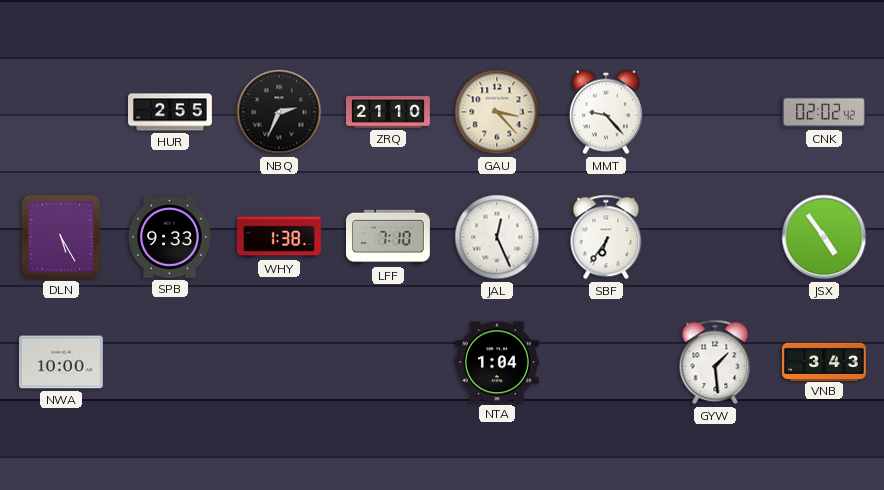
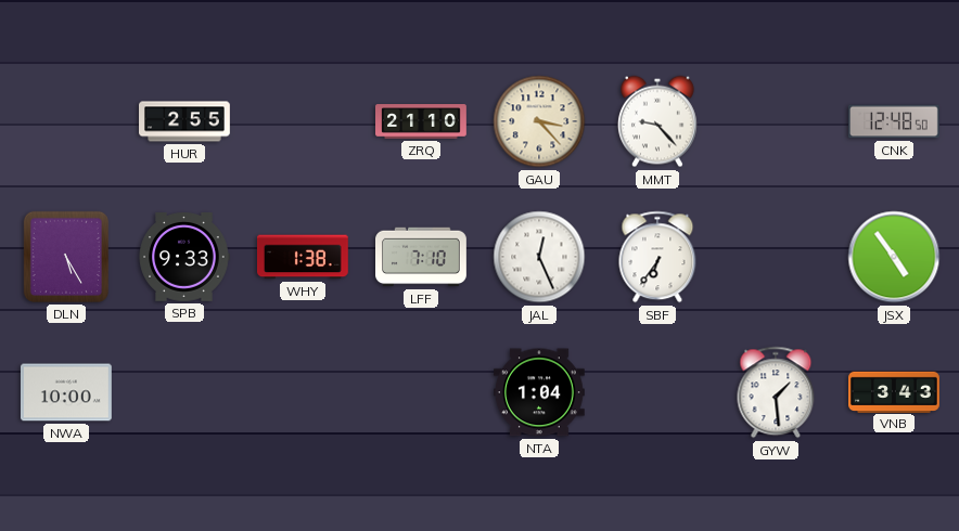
NBQ: 2:34 -> none
CNK: 02:02 -> 12:48
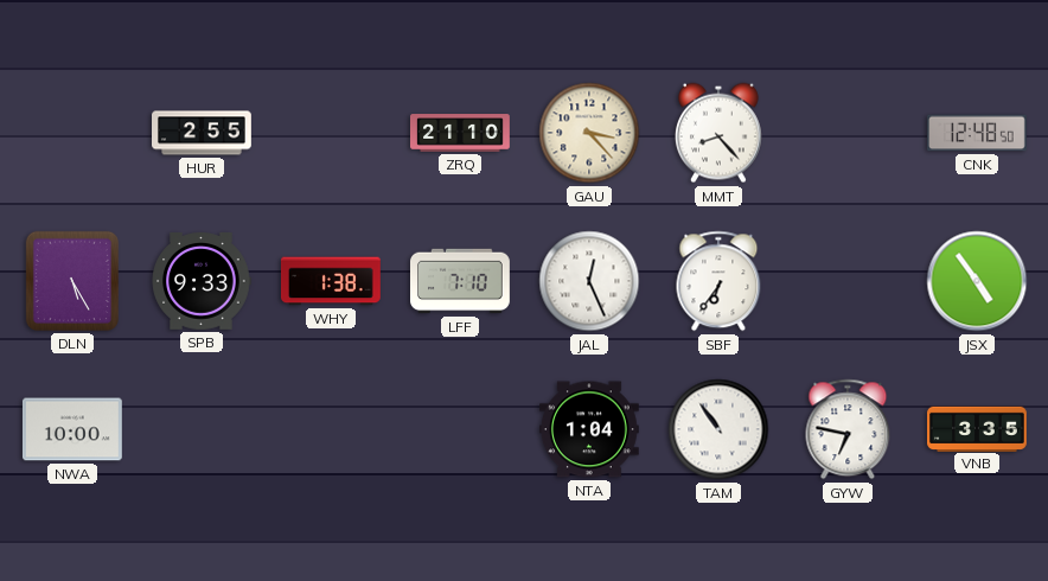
MMT: 9:23 -> 8:23
TAM: none -> 10:54
GYW: 1:29 -> 6:47
VNB: 3:43 -> 3:35
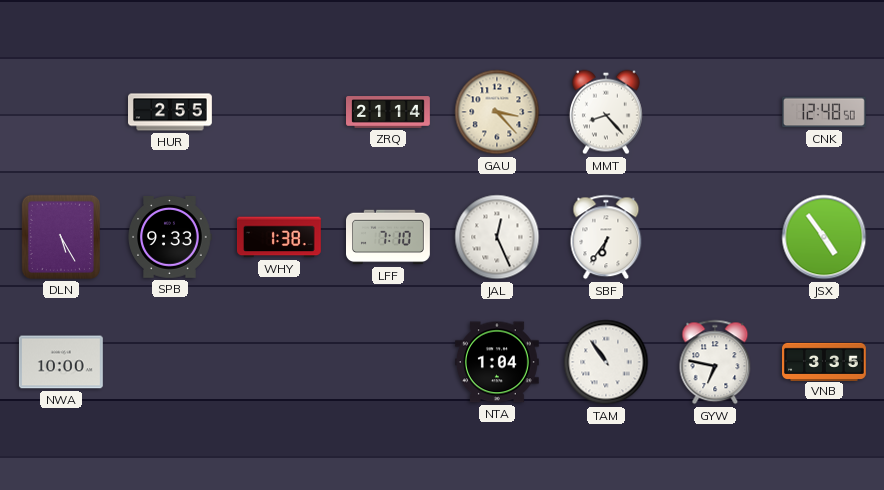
ZRQ: 21:10 -> 21:14
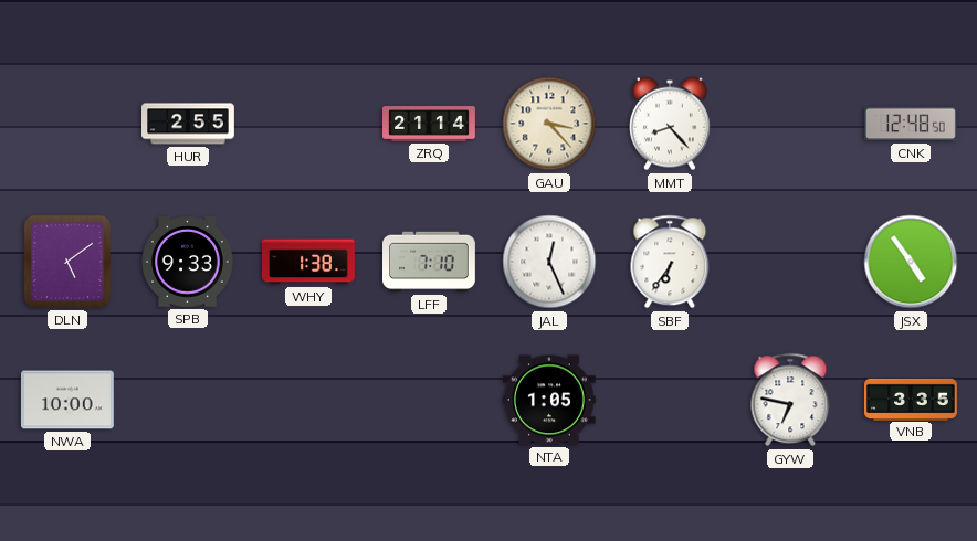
DLN: 5:25 -> 5:09
NTA: 1:04 -> 1:05
TAM: 10:54 -> none
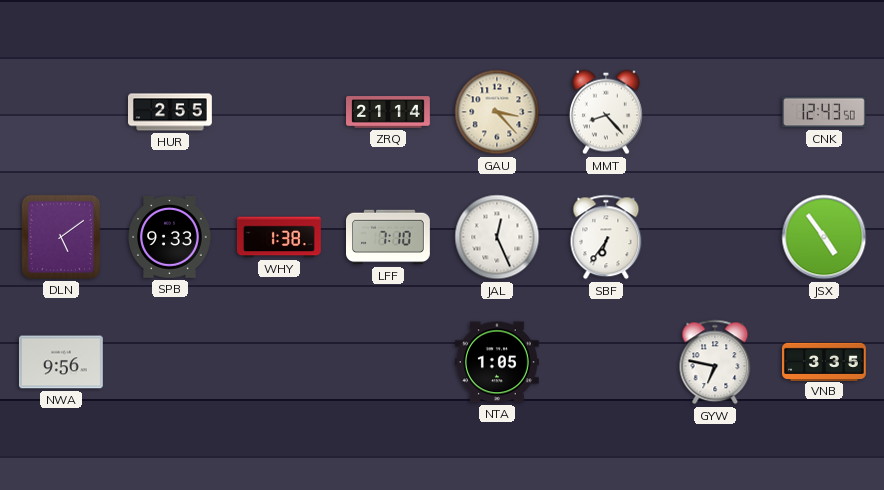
CNK: 12:48 -> 12:43
NWA: 10:00 -> 9:56
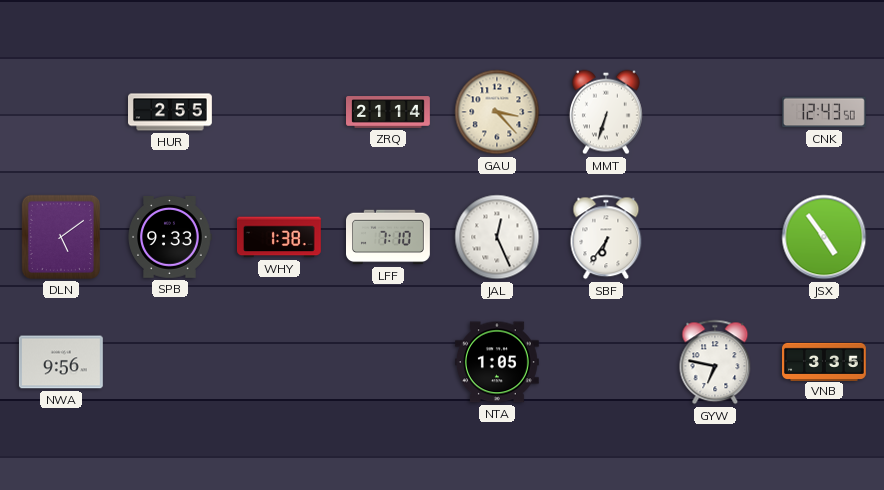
MMT: 8:23 -> 6:33
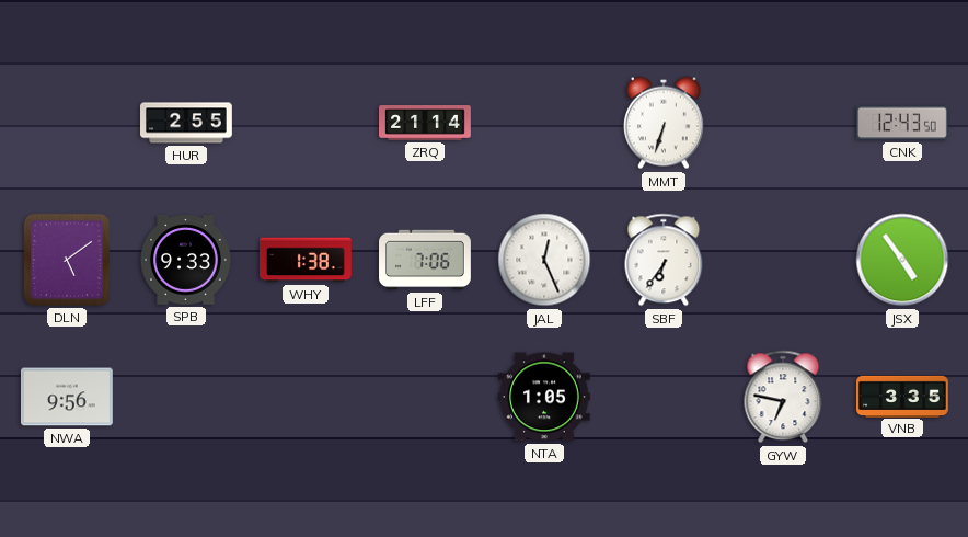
GAU: 3:23 -> none
LFF: 7:10 -> 7:06
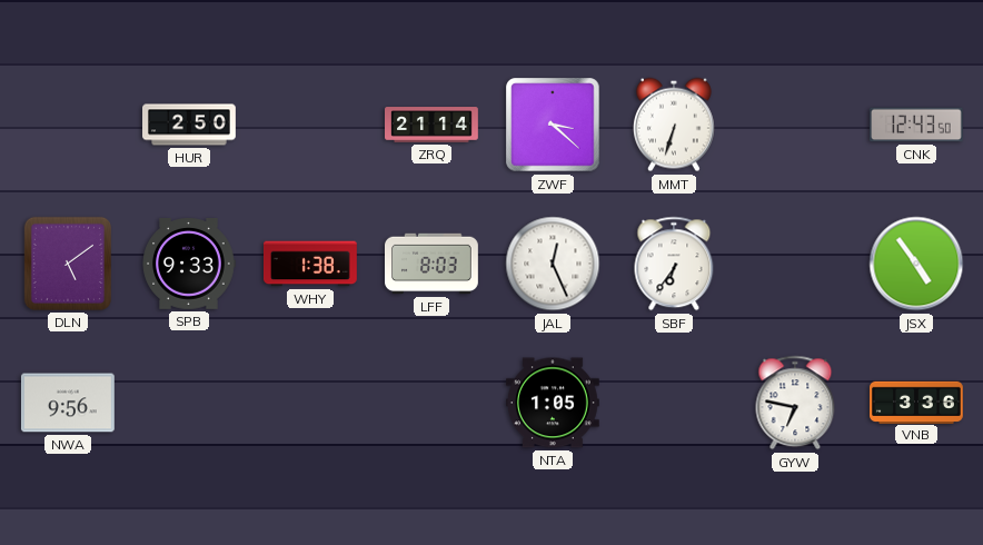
HUR: 2:55 -> 2:50
ZWF: none -> 3:22
LFF: 7:06 -> 8:03
VNB: 3:35 -> 3:36
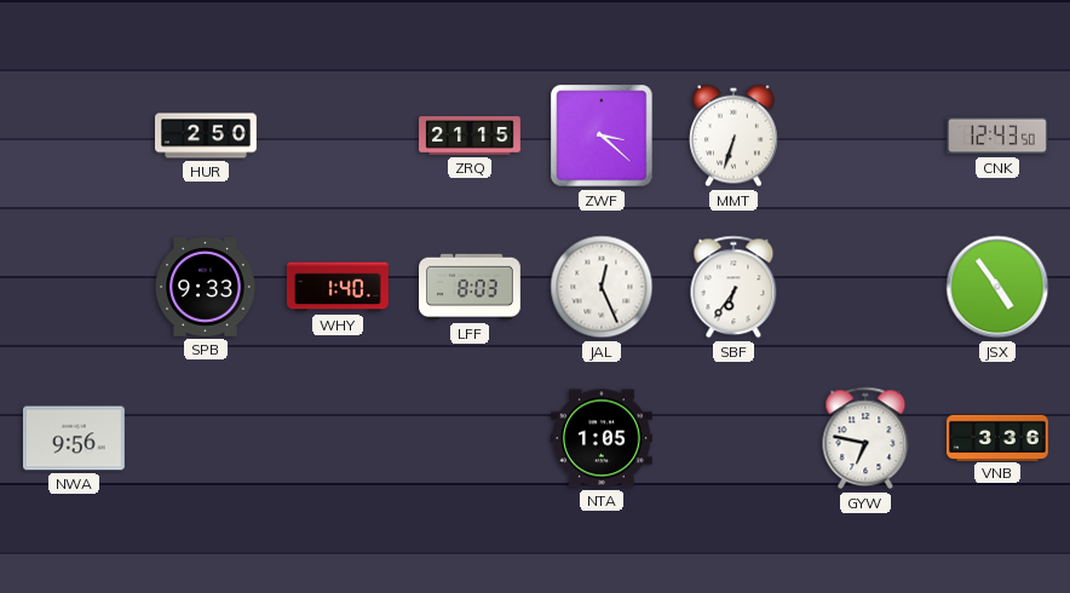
ZRQ: 21:14 -> 21:15
DLN: 5:09 -> none
WHY: 1:38 -> 1:40
